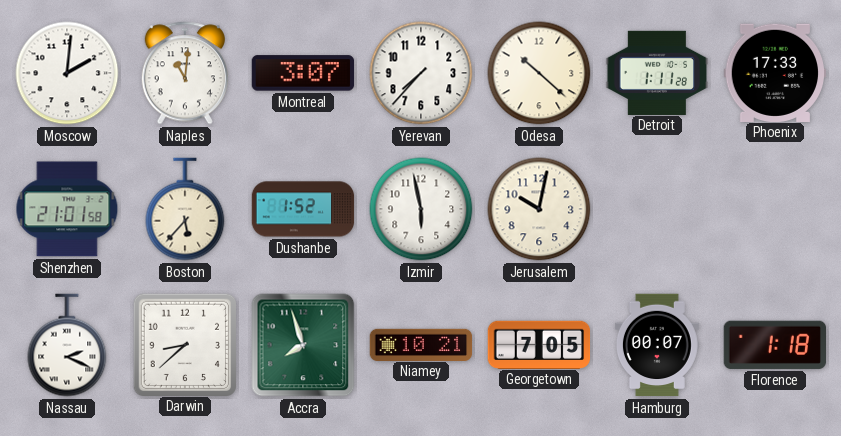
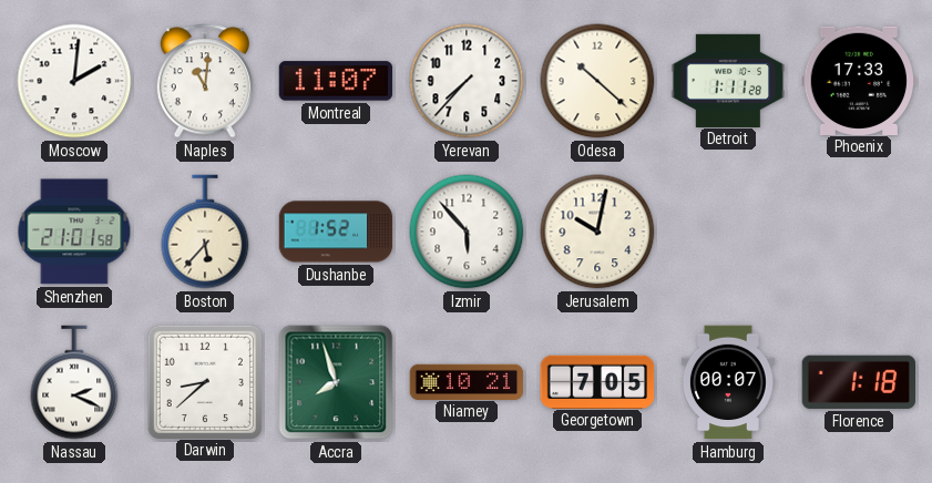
Montreal: 3:07 -> 11:07
Izmir: 5:58 -> 5:53
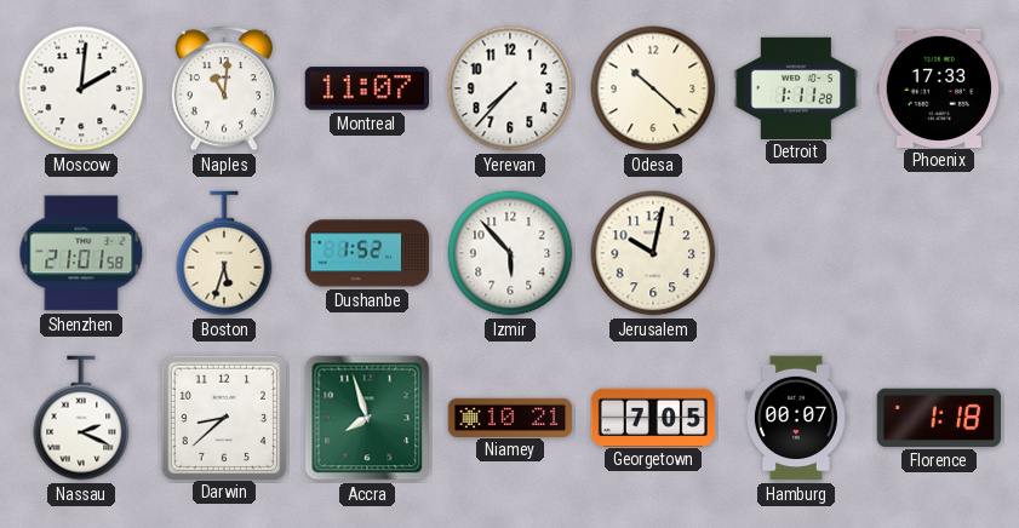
Boston: 5:37 -> 5:33
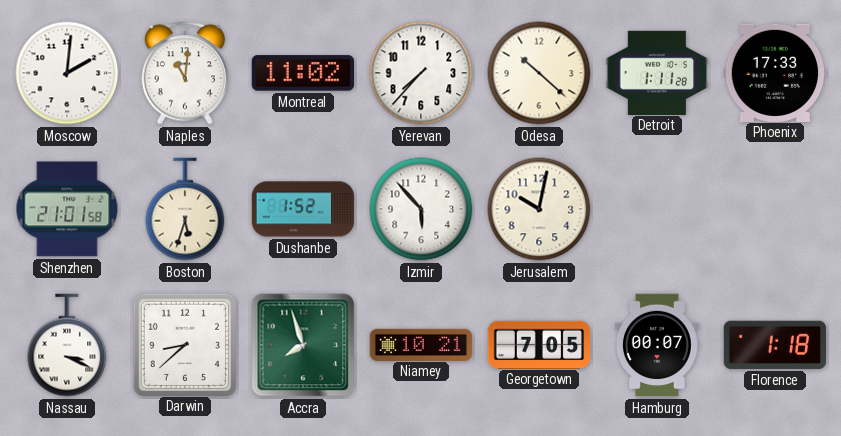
Montreal: 11:07 -> 11:02
Nassau: 2:19 -> 3:19
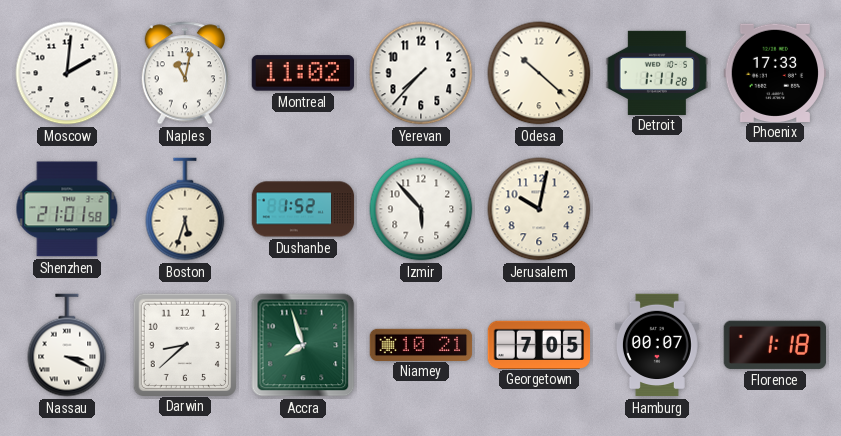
Naples: 11:01 -> 11:02
